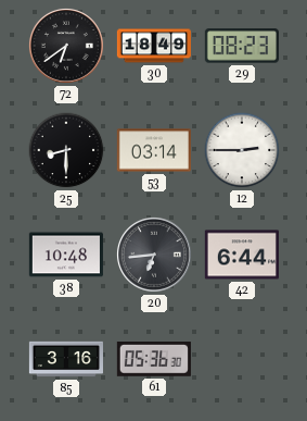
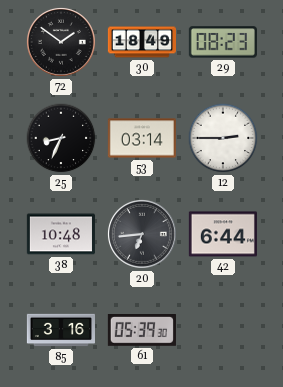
72: 6:39 -> 1:51
25: 8:30 -> 8:34
61: 05:36 -> 05:39
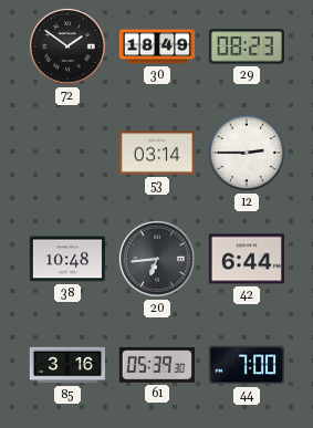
25: 8:34 -> none
44: none -> 7:00
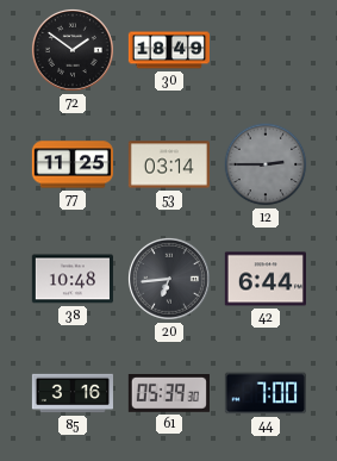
29: 08:23 -> none
77: none -> 11:25
12 dial: white -> grey
